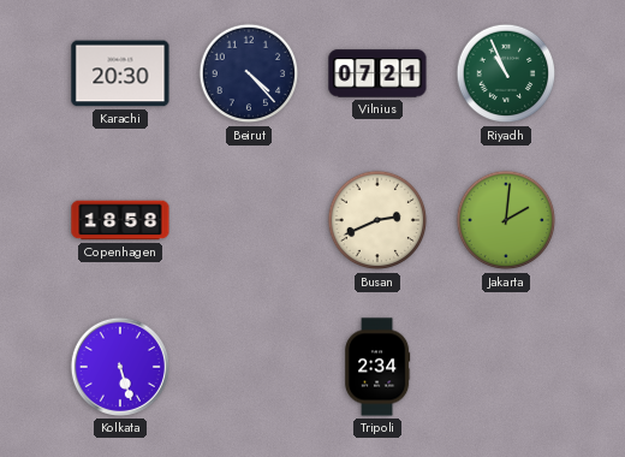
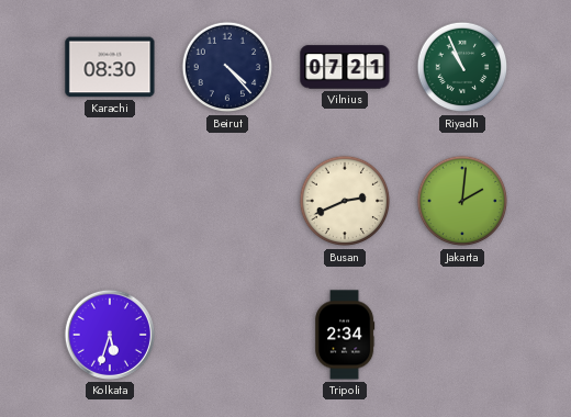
Karachi: 20:30 -> 08:30
Copenhagen: 18:58 -> none
Kolkata: 5:27 -> 5:33
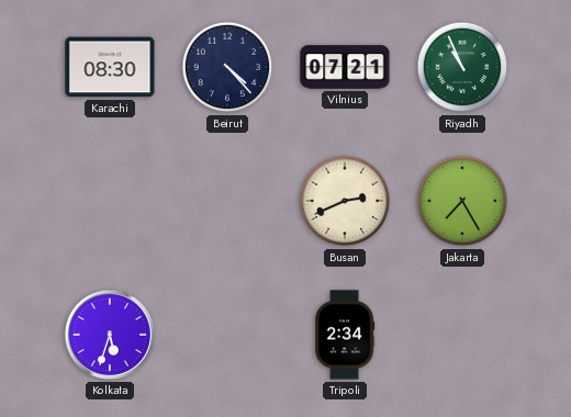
Jakarta: 2:01 -> 7:25
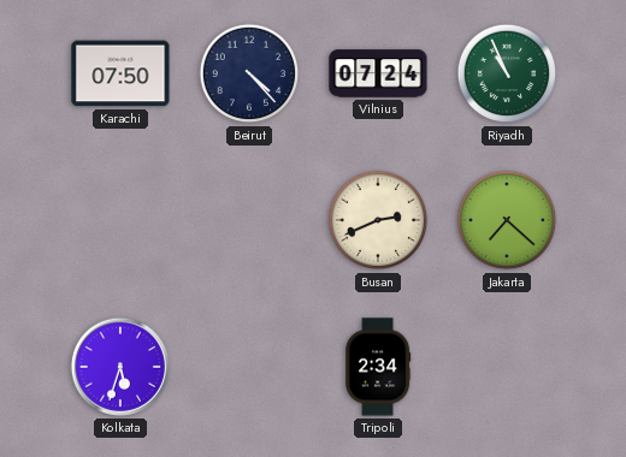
Karachi: 08:30 -> 07:50
Vilnius: 07:21 -> 07:24
Jakarta: 7:25 -> 7:22
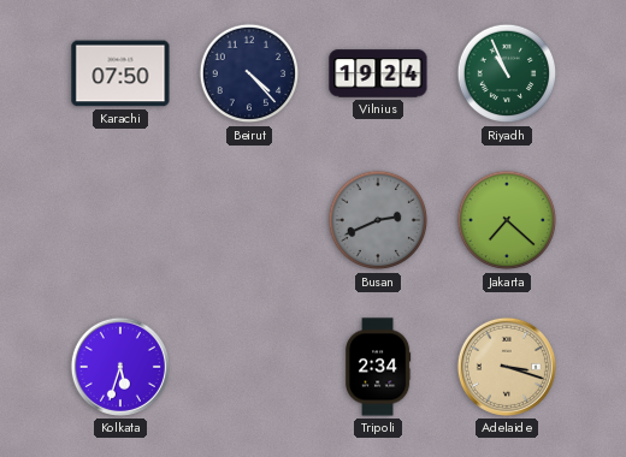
Vilnius: 07:24 -> 19:24
Busan dial: cream -> grey
Adelaide: none -> 3:18
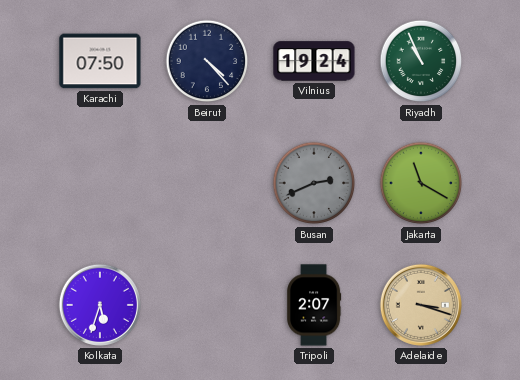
Jakarta: 7:22 -> 11:20
Tripoli: 2:34 -> 2:07
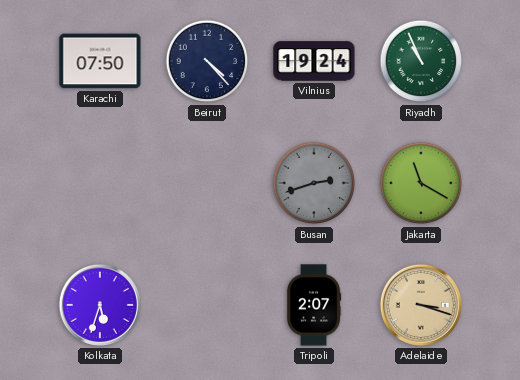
Busan: 2:41 -> 2:42
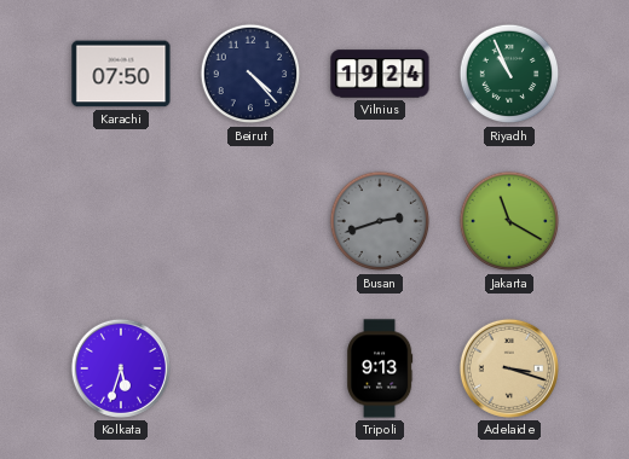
Tripoli: 2:07 -> 9:13
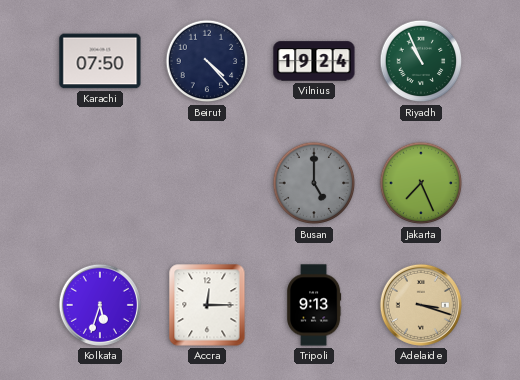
Busan: 2:42 -> 5:00
Jakarta: 11:20 -> 7:26
Accra: none -> 12:15
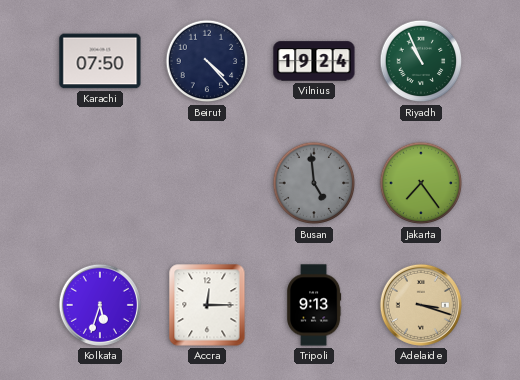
Busan: 5:00 -> 4:59
Jakarta: 7:26 -> 7:24
